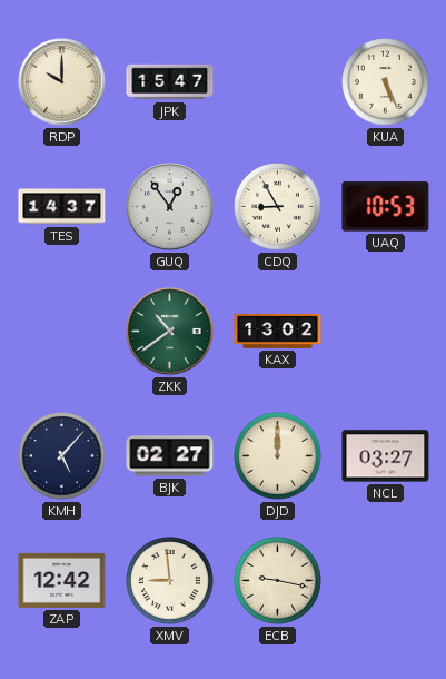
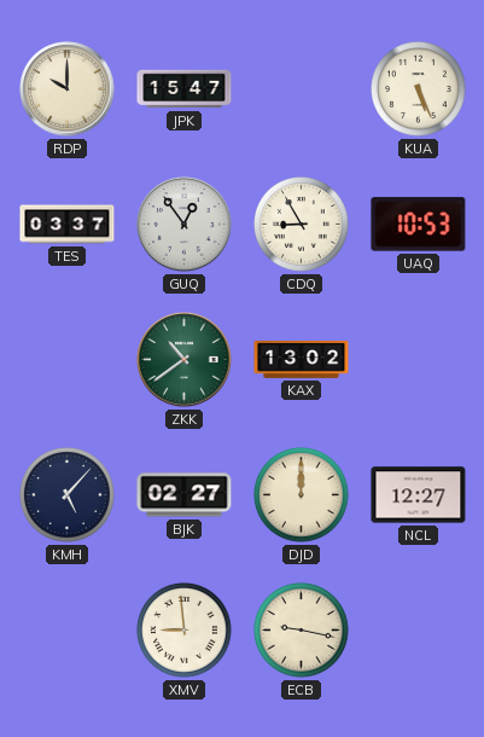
TES: 14:37 -> 03:37
NCL: 03:27 -> 12:27
ZAP: 12:42 -> none
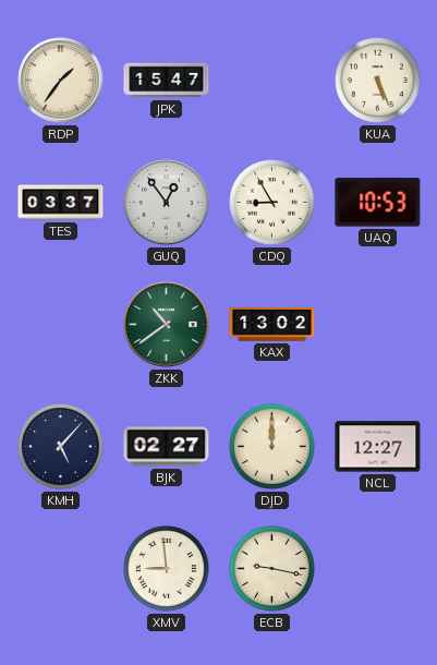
RDP: 10:00 -> 1:36
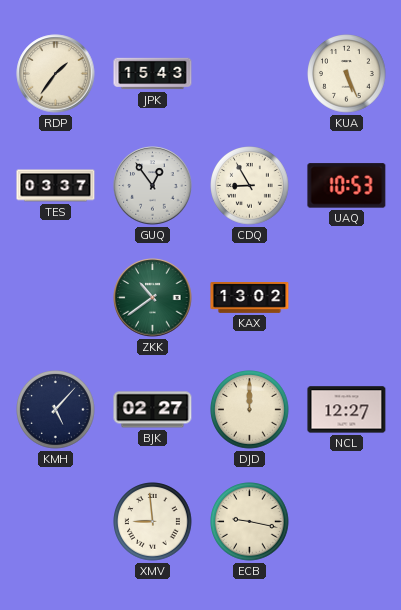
JPK: 15:47 -> 15:43
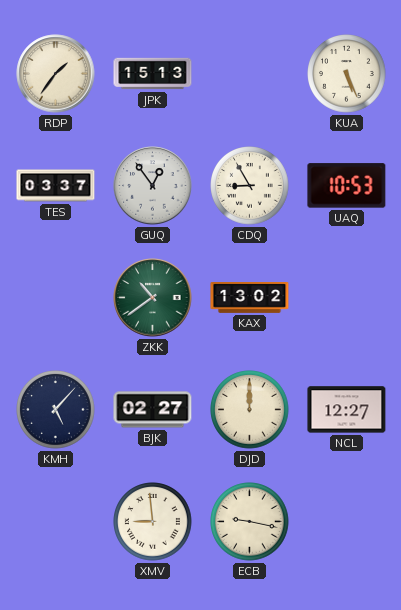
JPK: 15:43 -> 15:13
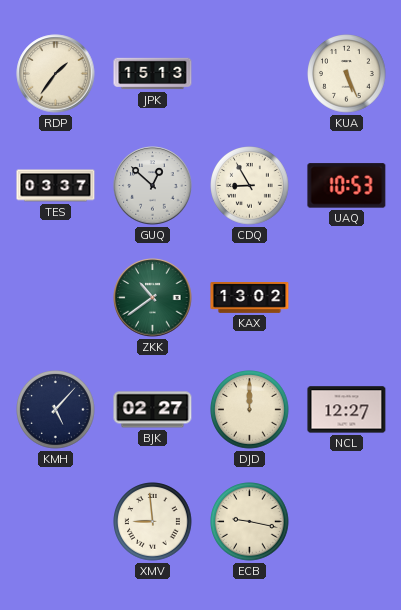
GUQ: 12:54 -> 12:52
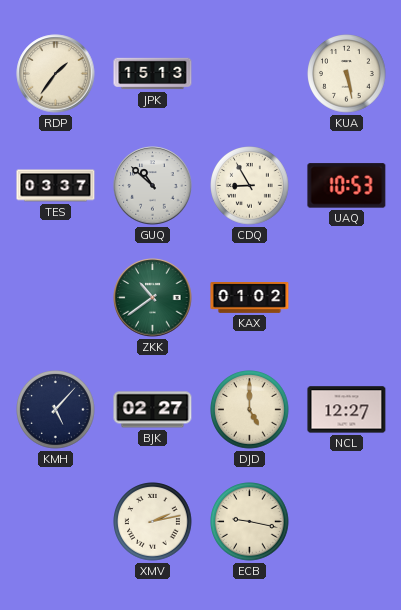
KUA: 5:26 -> 5:28
GUQ: 12:52 -> 10:52
KAX: 13:02 -> 01:02
DJD: 12:00 -> 5:00
XMV: 8:59 -> 2:13
